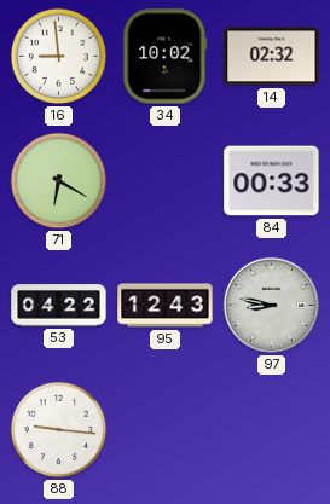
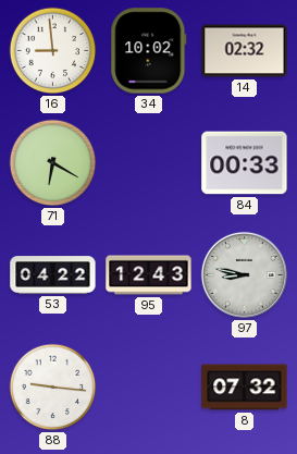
8: none -> 07:32
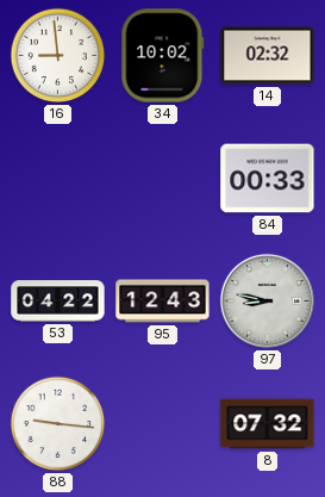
71: 6:20 -> none
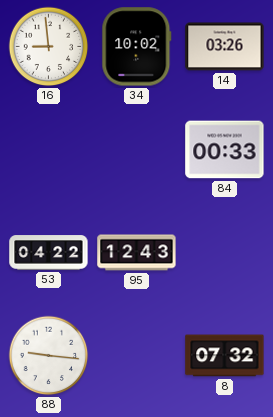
14: 02:32 -> 03:26
97: 8:47 -> none
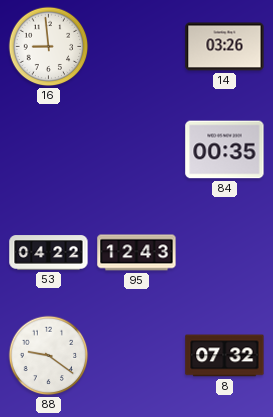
34: 10:02 -> none
84: 00:33 -> 00:35
88: 9:16 -> 9:21
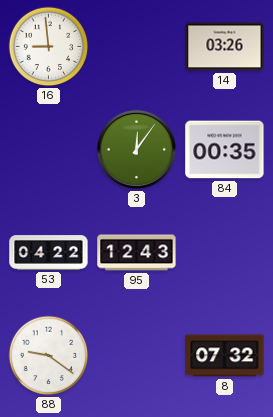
3: none -> 12:06
